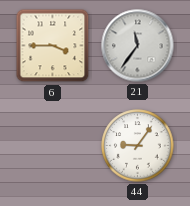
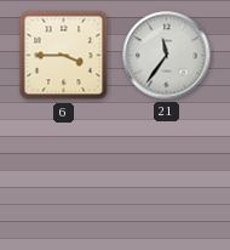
44: 9:06 -> none
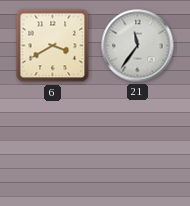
6: 3:45 -> 3:40
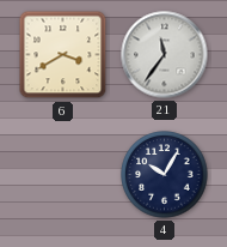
4: none -> 10:05
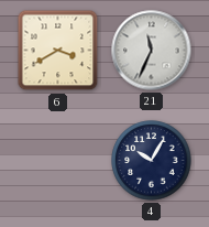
21: 11:36 -> 11:34
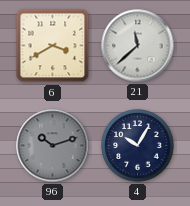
21: 11:34 -> 11:38
96: none -> 10:12
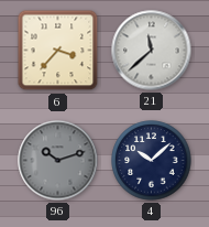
6: 3:40 -> 3:37
4: 10:05 -> 10:08
